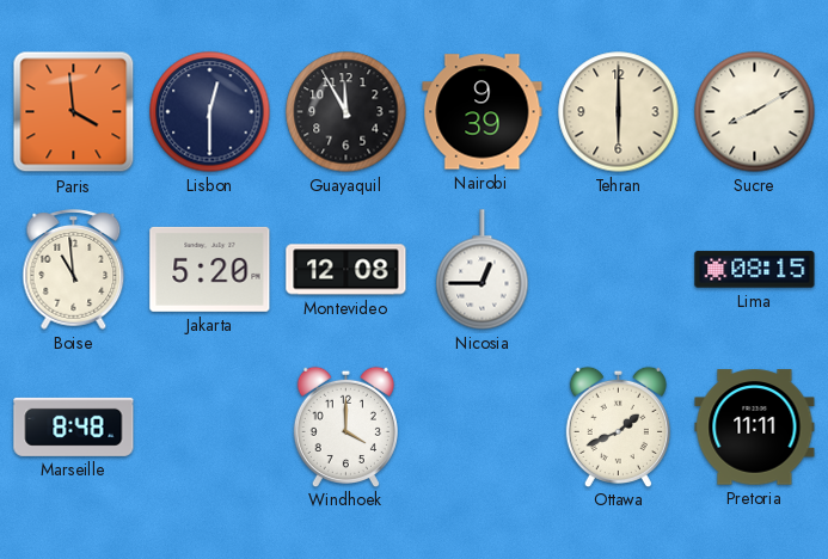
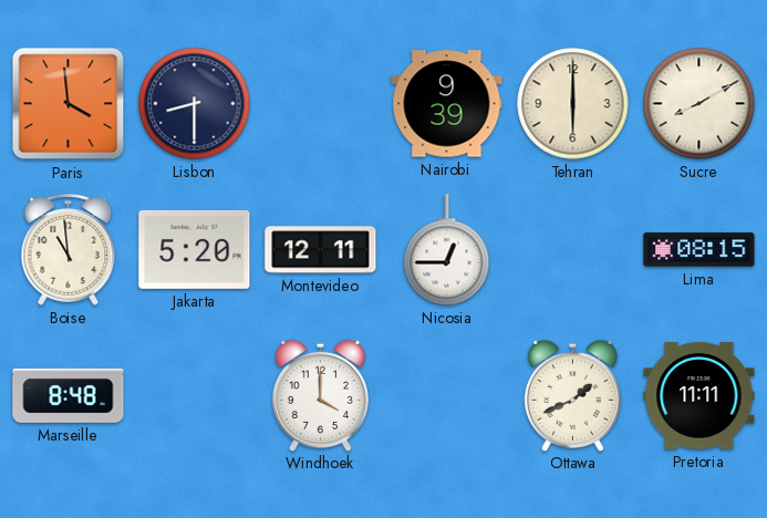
Lisbon: 12:30 -> 8:30
Guayaquil: 11:55 -> none
Montevideo: 12:08 -> 12:11
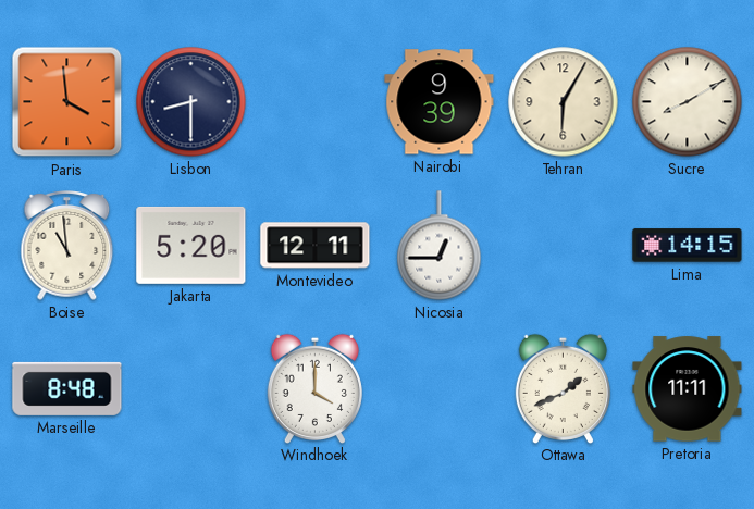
Tehran: 6:00 -> 6:05
Lima: 08:15 -> 14:15
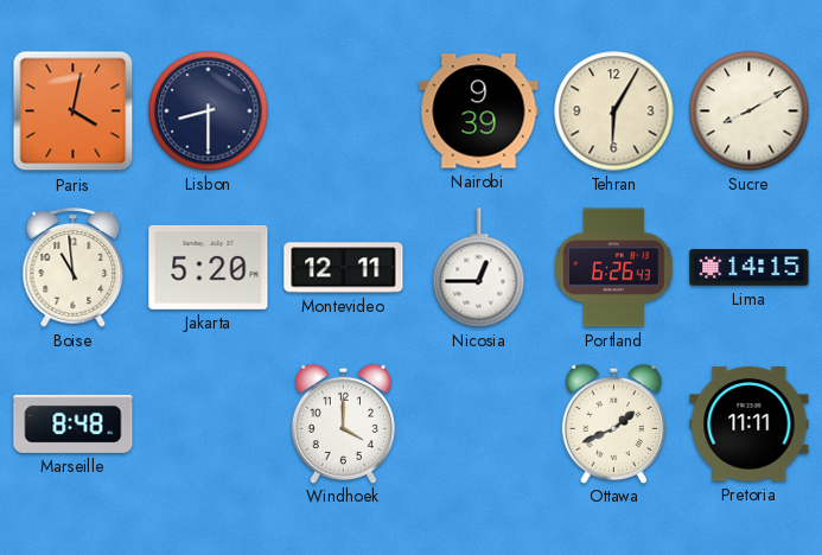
Paris: 3:59 -> 4:02
Portland: none -> 6:26
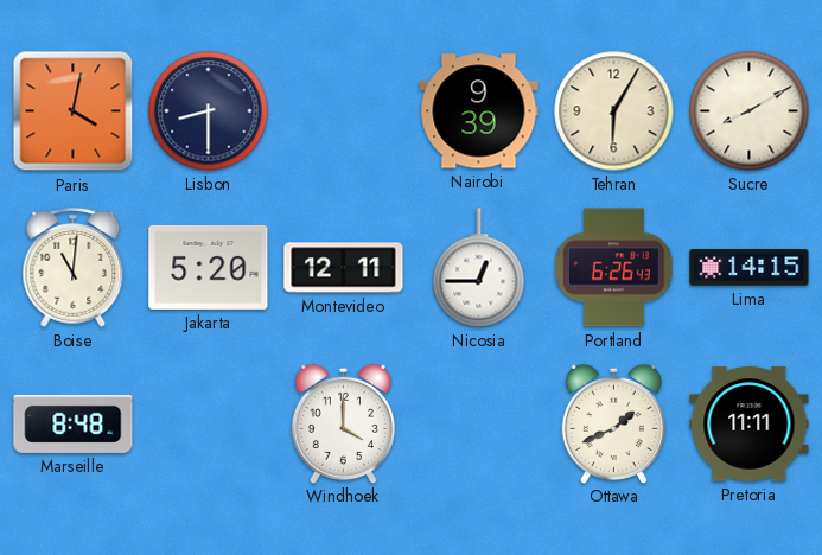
Boise: 10:59 -> 11:01
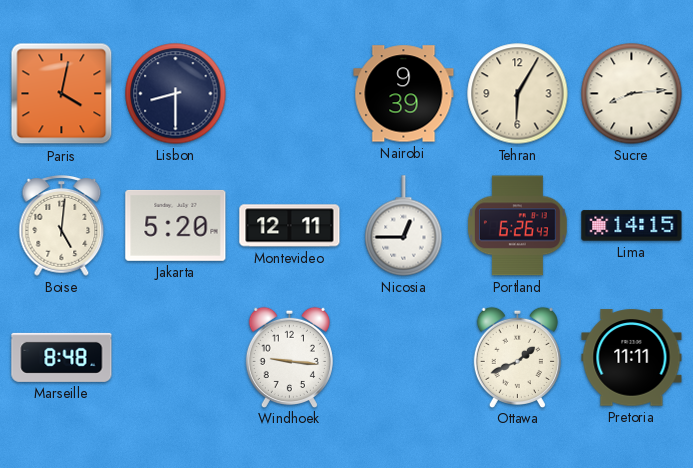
Sucre: 8:10 -> 8:14
Boise: 11:01 -> 5:01
Windhoek: 4:00 -> 9:16
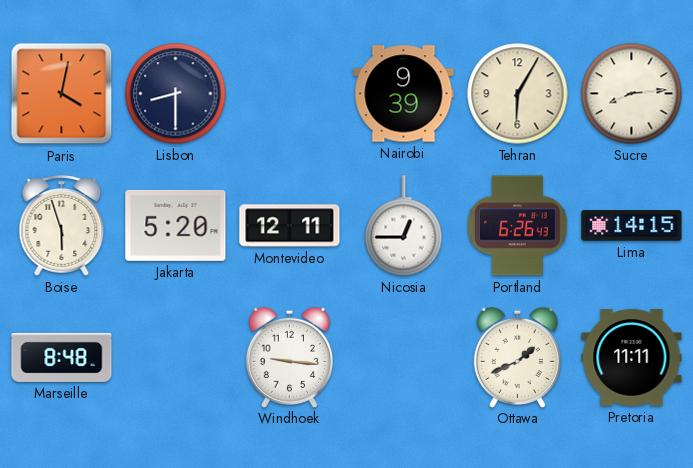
Boise: 5:01 -> 5:57
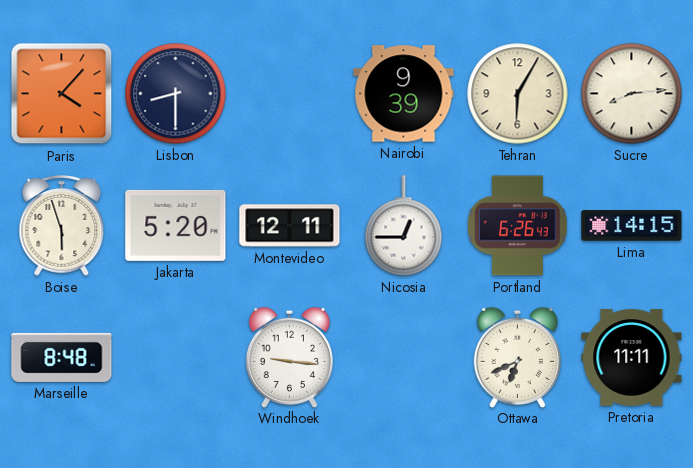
Paris: 4:02 -> 4:07
Ottawa: 1:41 -> 6:41
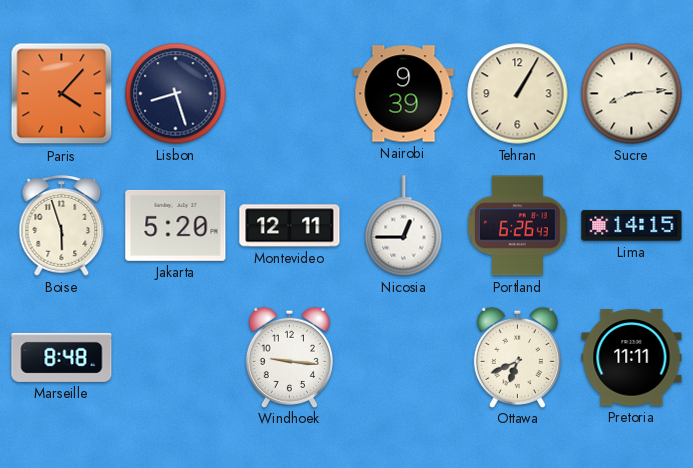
Lisbon: 8:30 -> 8:27
Tehran: 6:05 -> 1:05
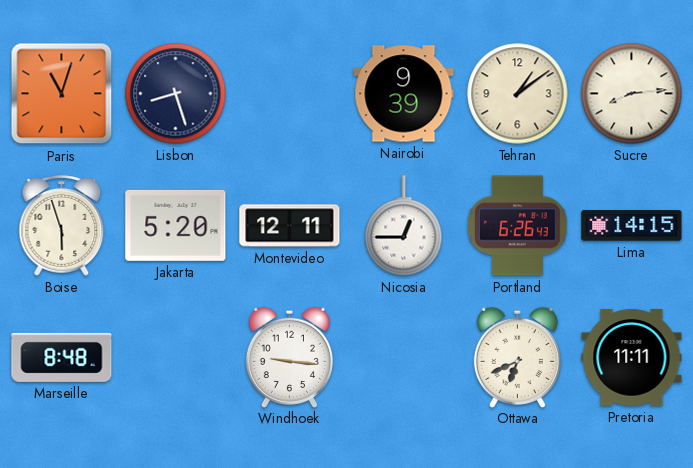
Paris: 4:07 -> 11:03
Tehran: 1:05 -> 1:09
